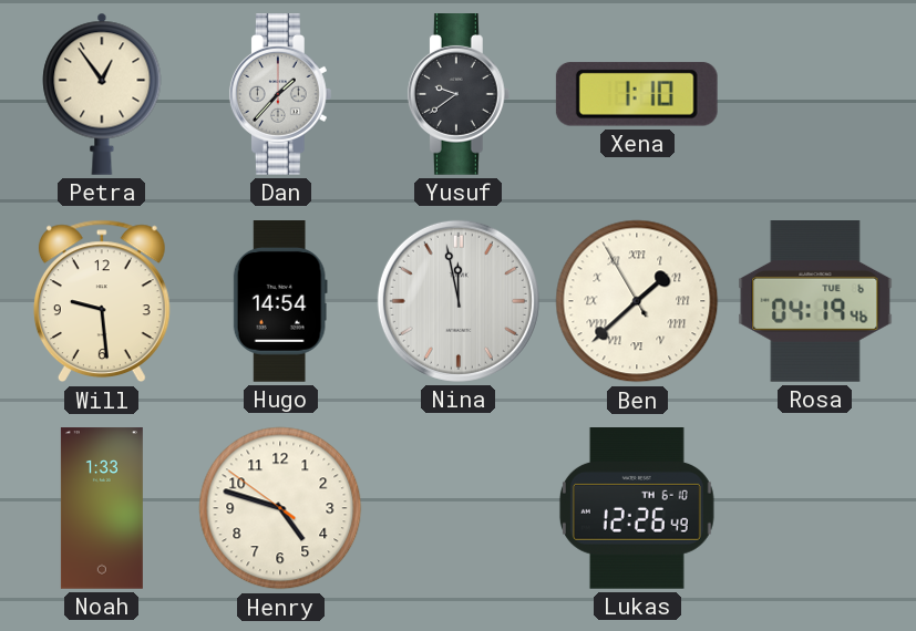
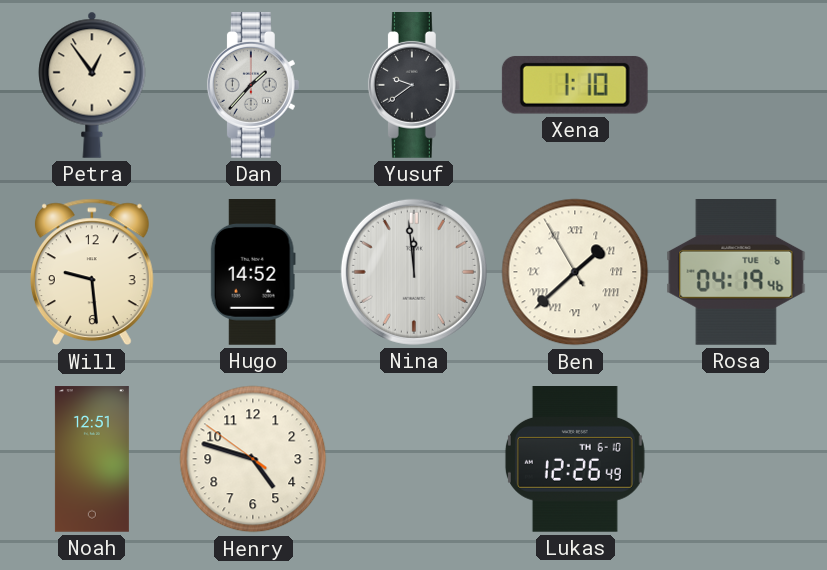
Hugo: 14:54 -> 14:52
Nina: 11:58 -> 11:59
Noah: 1:33 -> 12:51
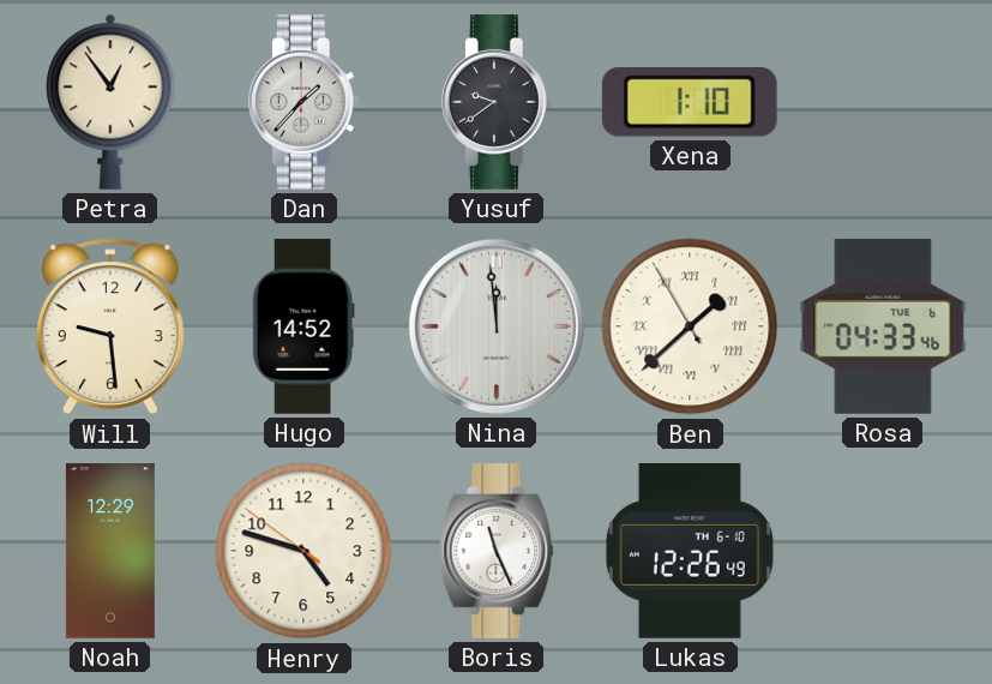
Rosa: 04:19 -> 04:33
Noah: 12:51 -> 12:29
Boris: none -> 11:26
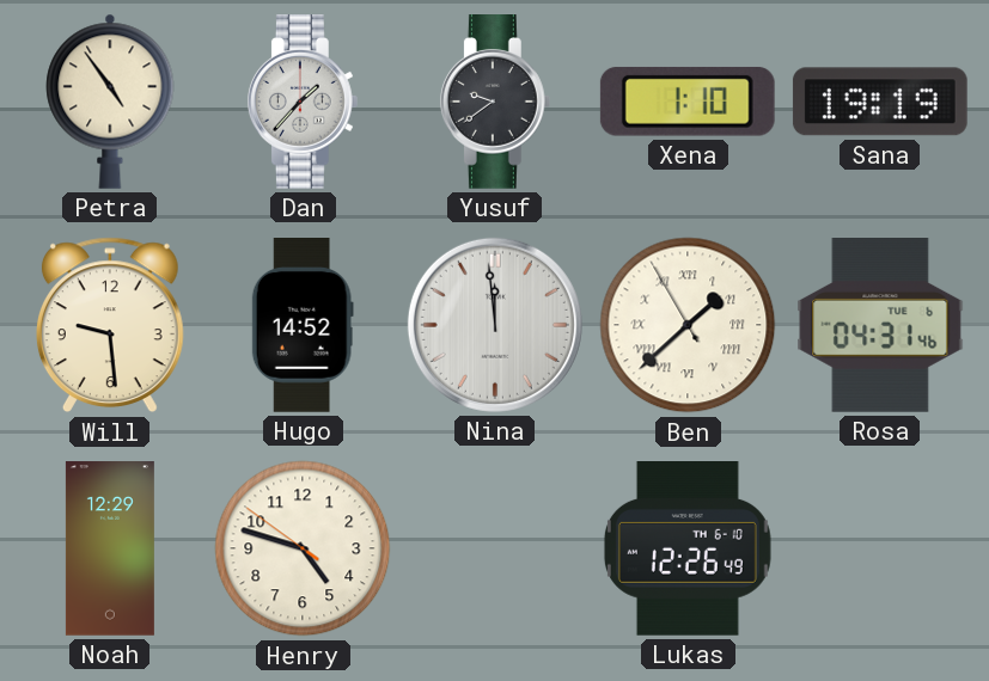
Petra: 12:54 -> 4:54
Sana: none -> 19:19
Rosa: 04:33 -> 04:31
Boris: 11:26 -> none
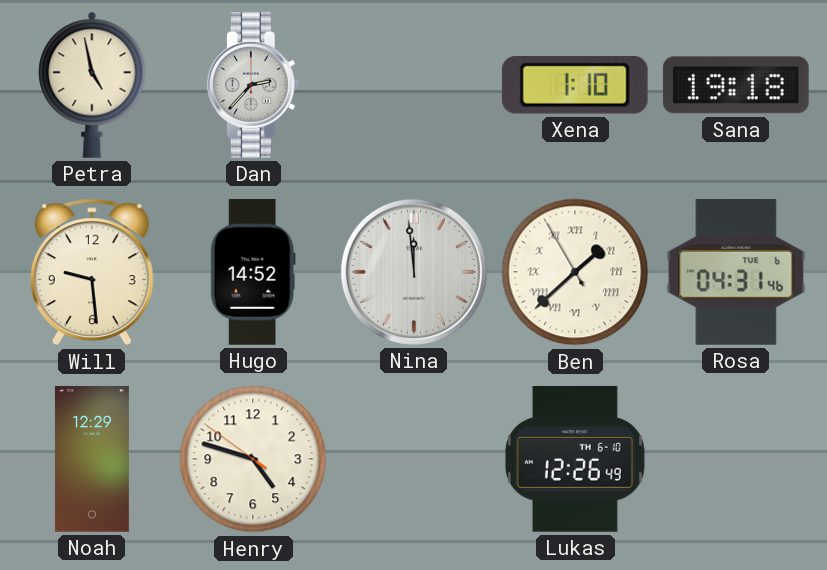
Petra: 4:54 -> 4:58
Dan: 1:37 -> 2:37
Yusuf: 9:39 -> none
Sana: 19:19 -> 19:18
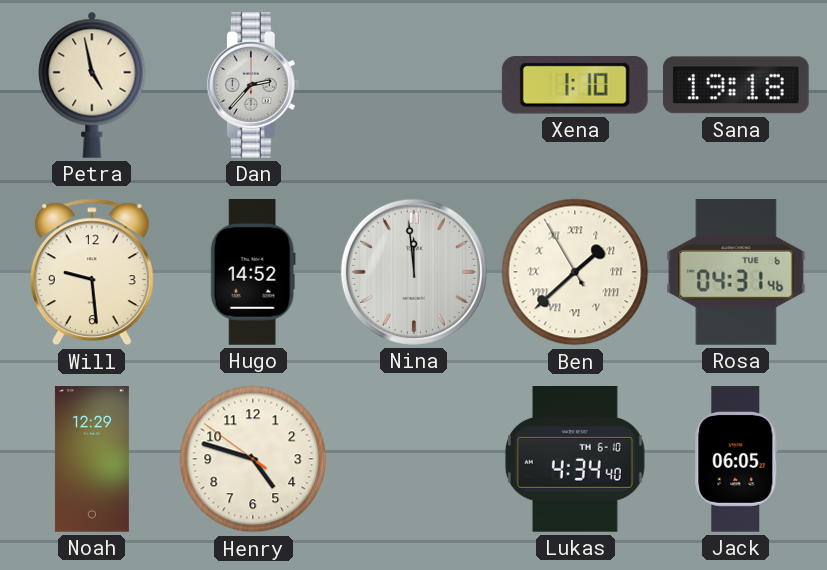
Lukas: 12:26 -> 4:34
Jack: none -> 06:05
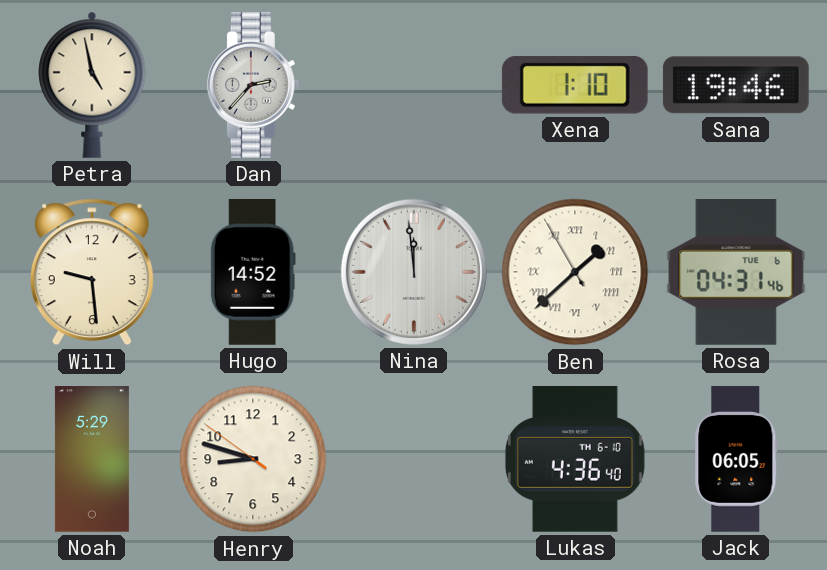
Sana: 19:18 -> 19:46
Noah: 12:29 -> 5:29
Henry: 4:47 -> 8:47
Lukas: 4:34 -> 4:36
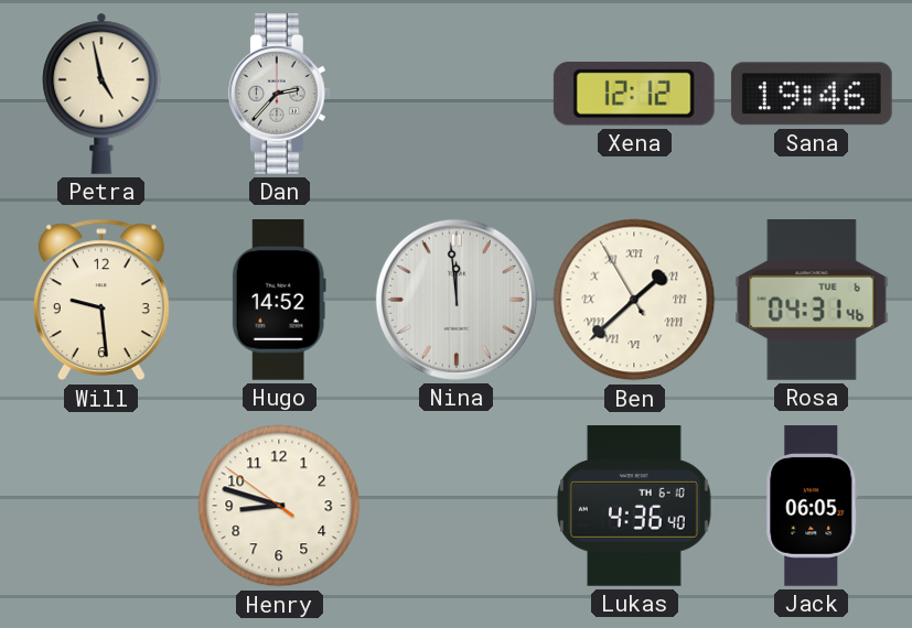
Xena: 1:10 -> 12:12
Noah: 5:29 -> none
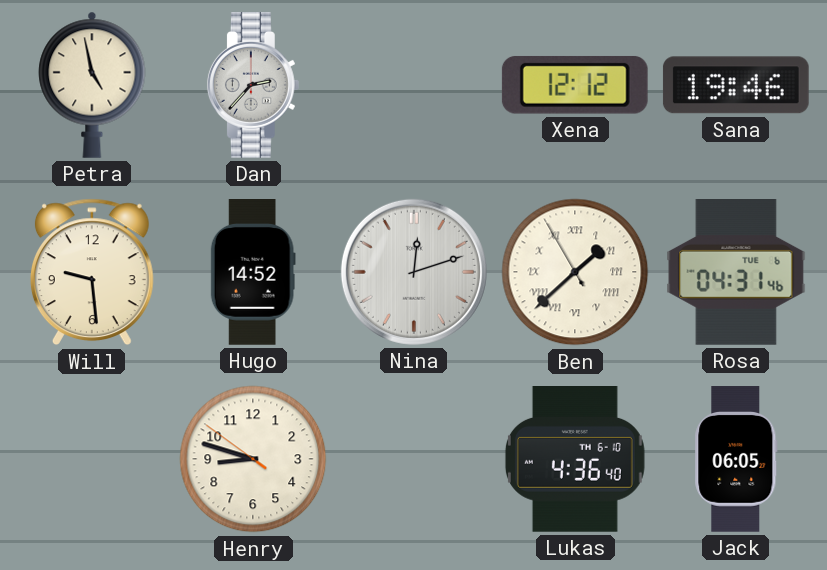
Nina: 11:59 -> 12:12
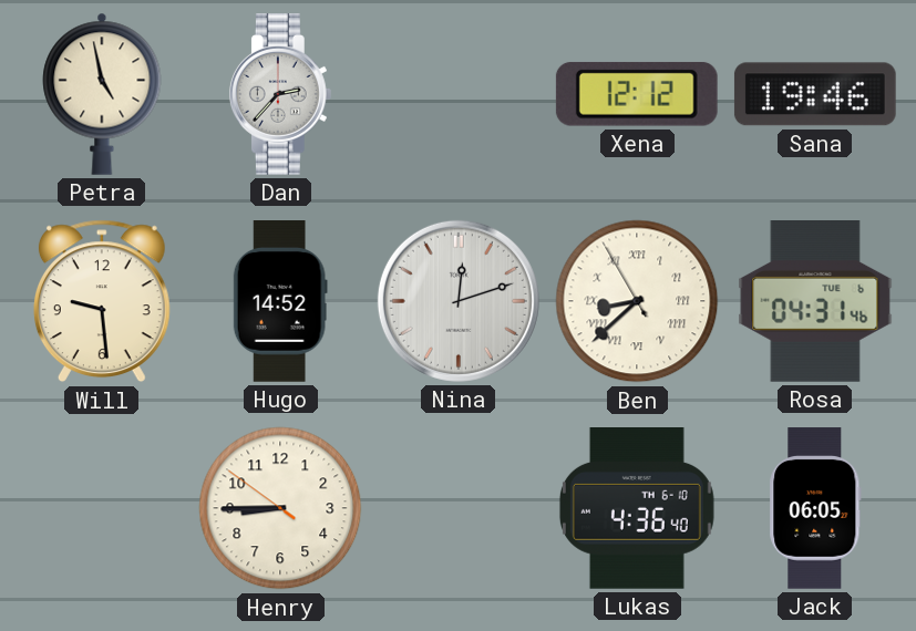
Ben: 1:37 -> 8:37
Henry: 8:47 -> 8:44
